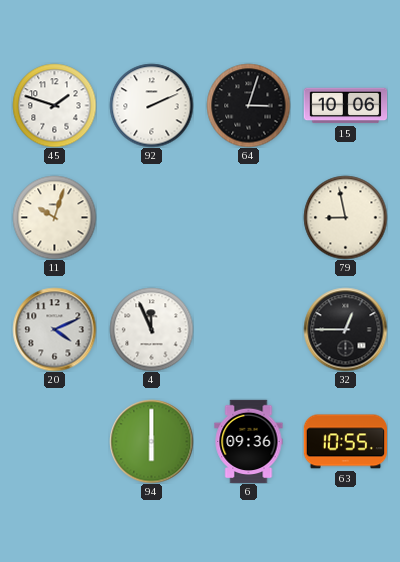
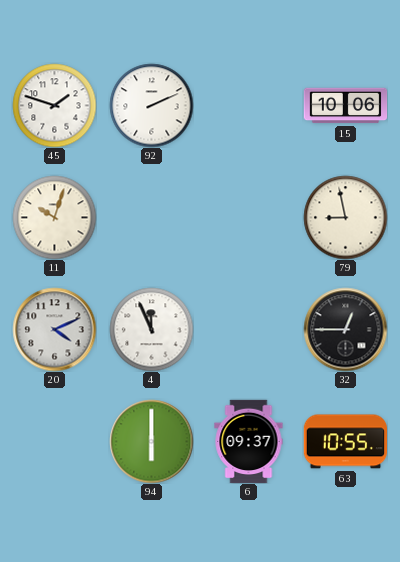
64: 3:03 -> none
6: 09:36 -> 09:37
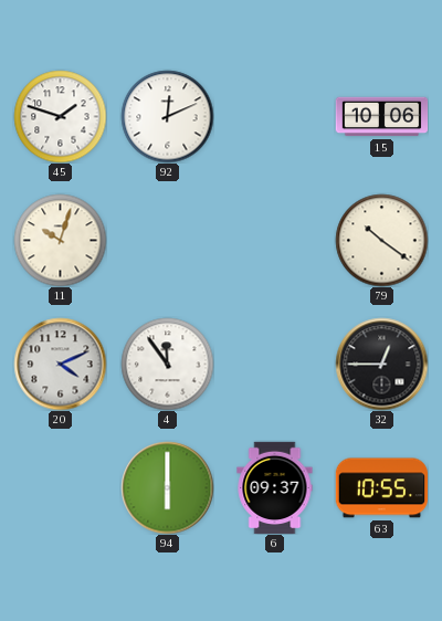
92: 2:11 -> 12:11
79: 8:58 -> 10:21
4: 11:56 -> 11:54
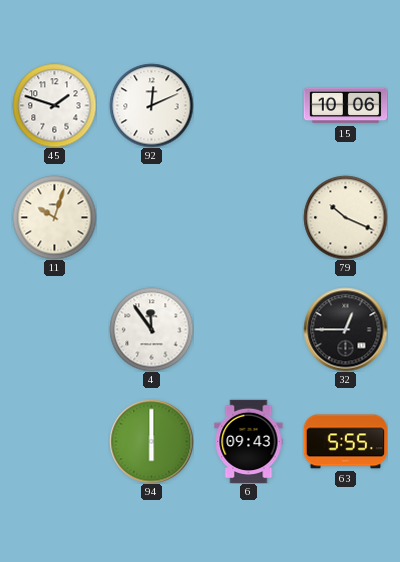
79: 10:21 -> 10:19
20: 4:11 -> none
6: 09:37 -> 09:43
63: 10:55 -> 5:55
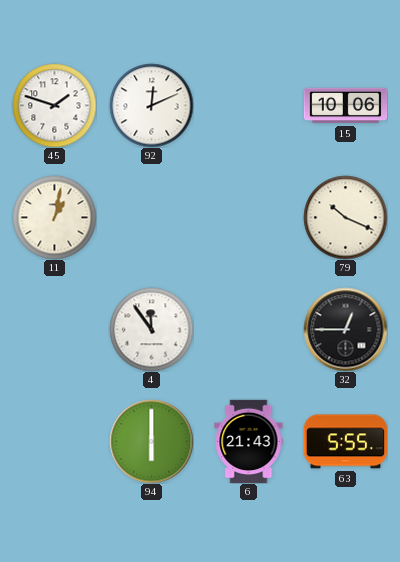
11: 10:03 -> 1:02
6: 09:43 -> 21:43
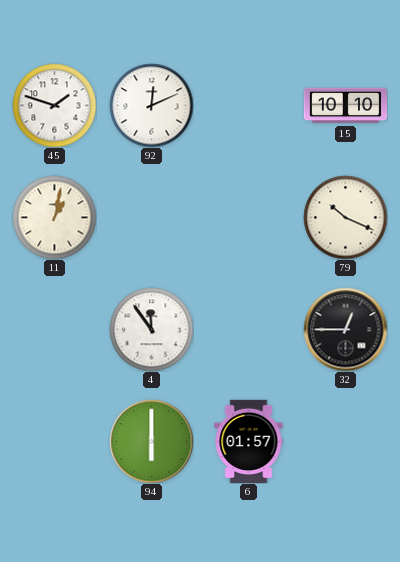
15: 10:06 -> 10:10
6: 21:43 -> 01:57
63: 5:55 -> none
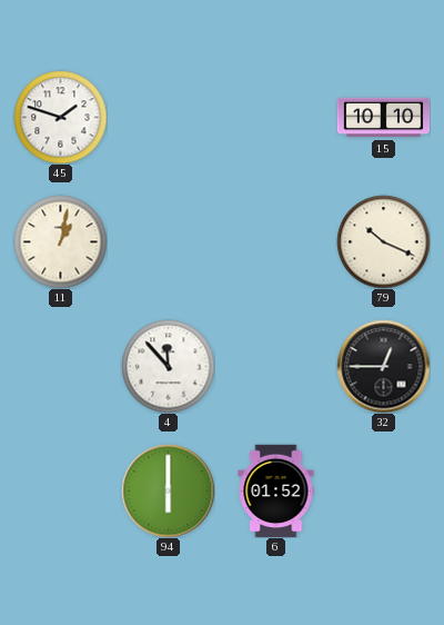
92: 12:11 -> none
4: 11:54 -> 11:53
6: 01:57 -> 01:52
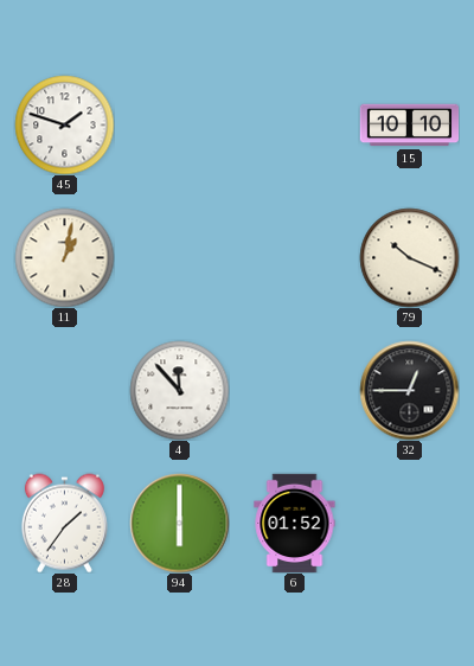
28: none -> 1:36
